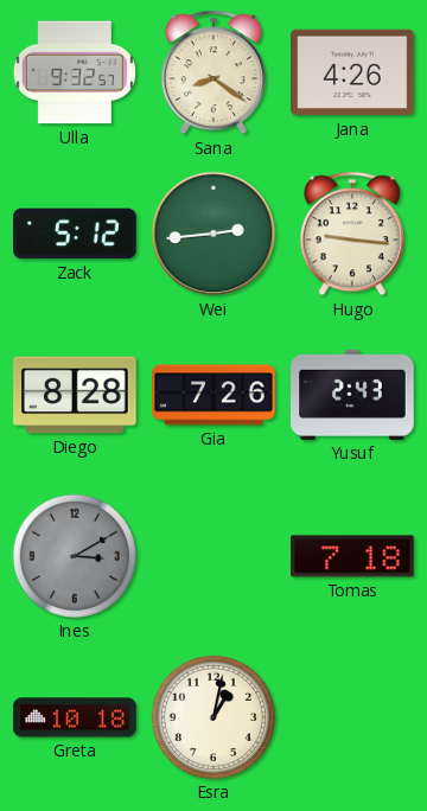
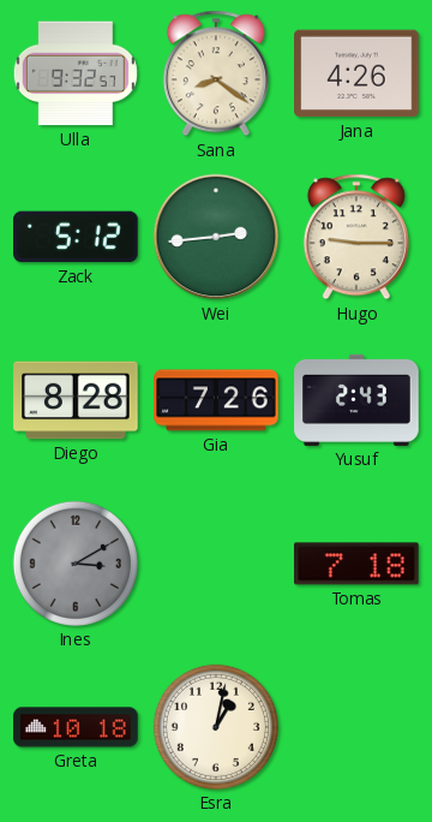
Hugo: 9:16 -> 9:15
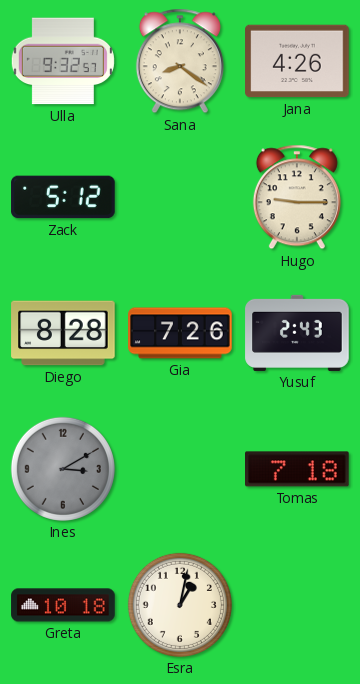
Wei: 2:44 -> none
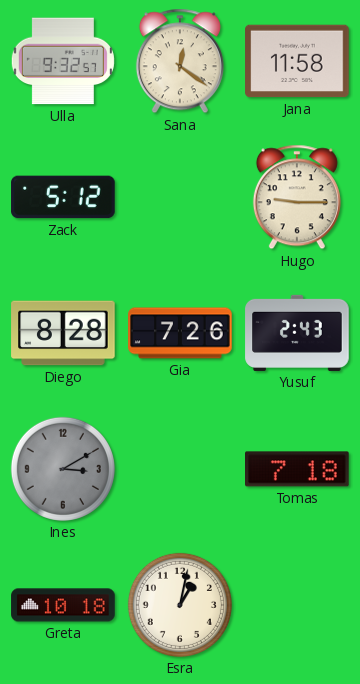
Sana: 8:21 -> 12:21
Jana: 4:26 -> 11:58
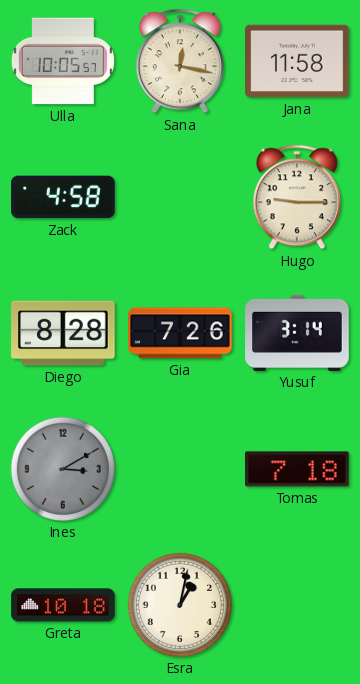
Ulla: 9:32 -> 10:05
Sana: 12:21 -> 12:17
Zack: 5:12 -> 4:58
Yusuf: 2:43 -> 3:14
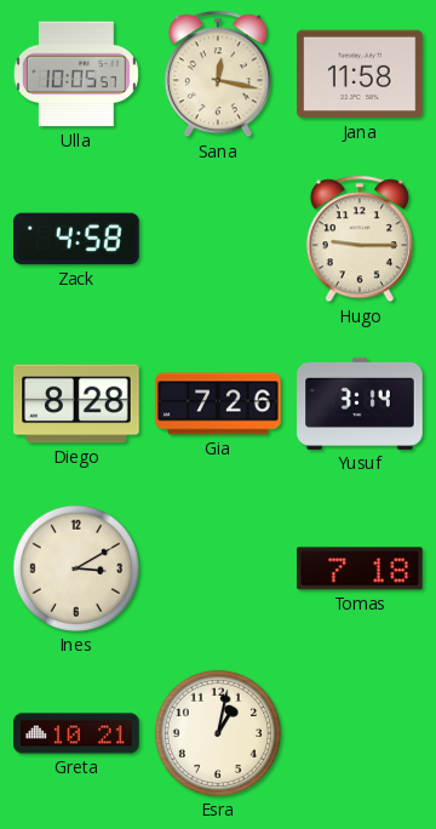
Ines dial: grey -> cream
Greta: 10:18 -> 10:21
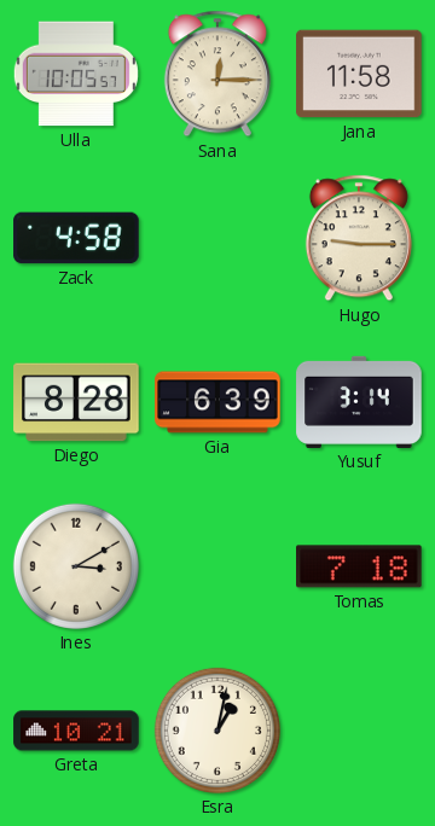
Sana: 12:17 -> 12:15
Gia: 7:26 -> 6:39
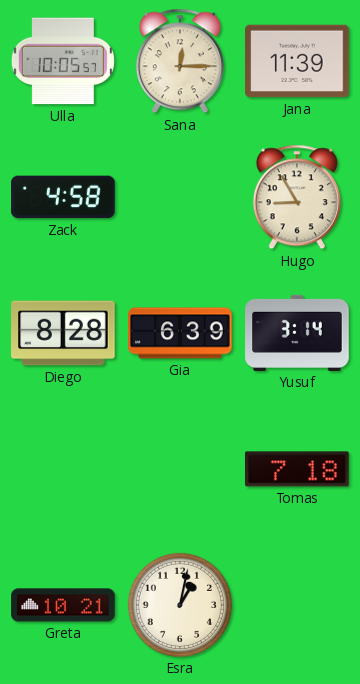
Jana: 11:58 -> 11:39
Hugo: 9:15 -> 8:55
Ines: 3:10 -> none
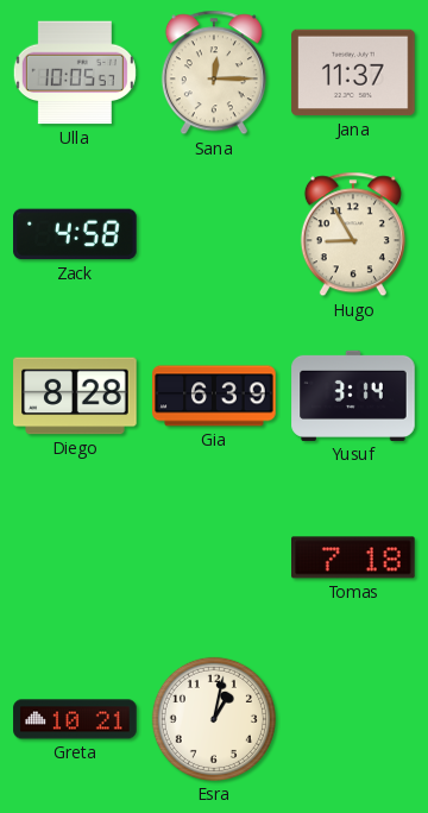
Jana: 11:39 -> 11:37
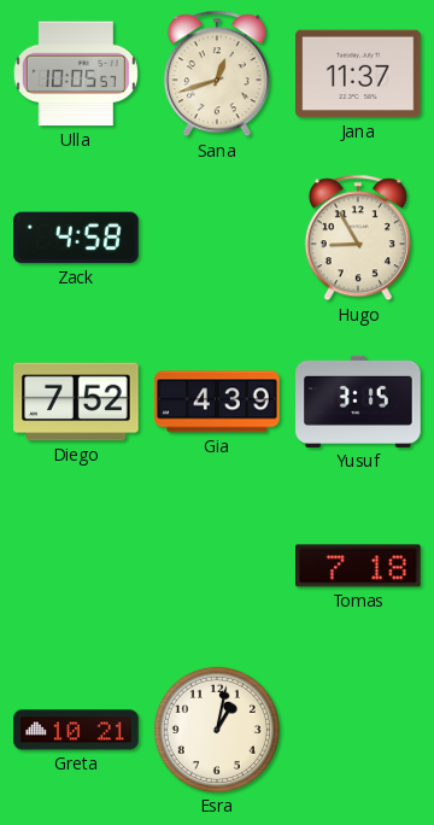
Sana: 12:15 -> 12:42
Diego: 8:28 -> 7:52
Gia: 6:39 -> 4:39
Yusuf: 3:14 -> 3:15
